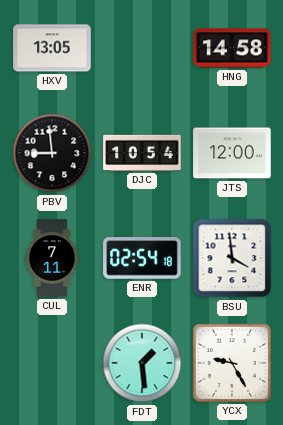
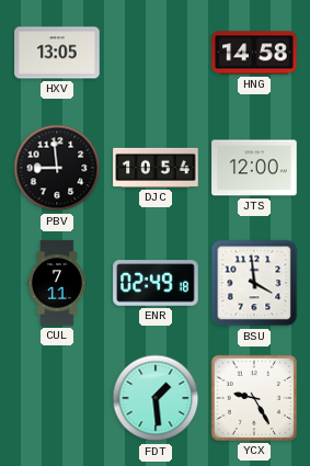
ENR: 02:54 -> 02:49
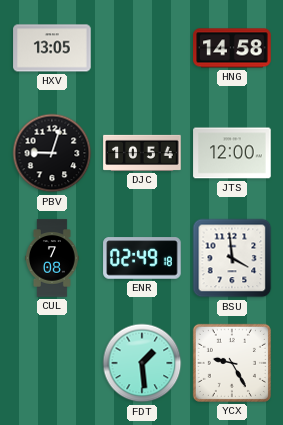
PBV: 8:59 -> 9:03
CUL: 7:11 -> 7:08
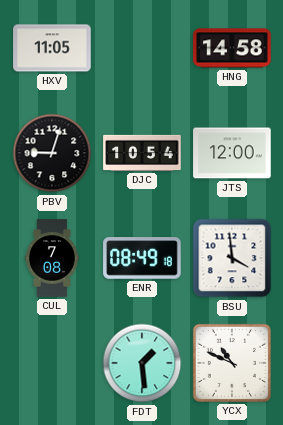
HXV: 13:05 -> 11:05
ENR: 02:49 -> 08:49
YCX: 9:25 -> 10:49
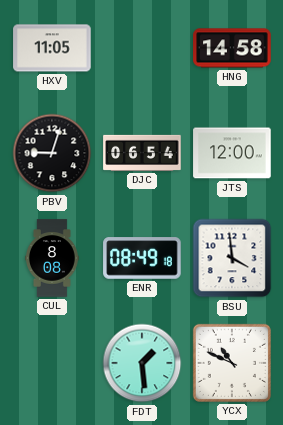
DJC: 10:54 -> 06:54
CUL: 7:08 -> 8:08
